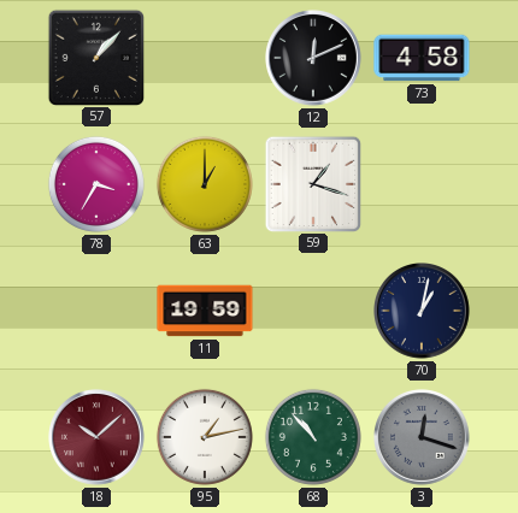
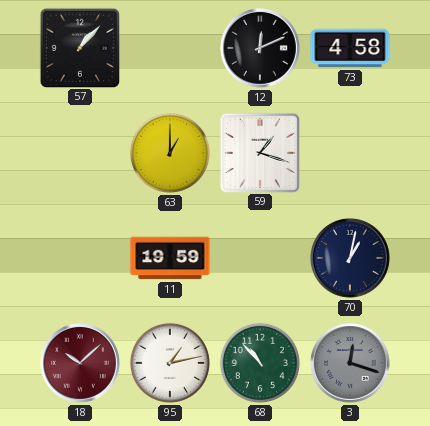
78: 3:35 -> none
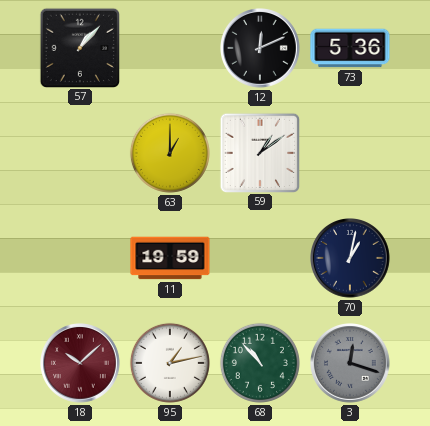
73: 4:58 -> 5:36
59: 1:18 -> 1:09
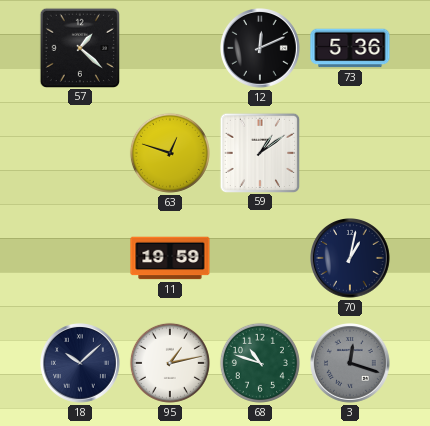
57: 1:07 -> 1:22
63: 1:00 -> 12:48
18 dial: burgundy -> navy
68: 10:53 -> 10:48
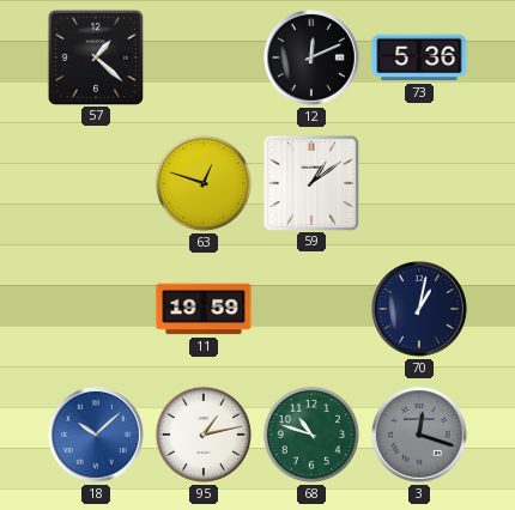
18 dial: navy -> blue
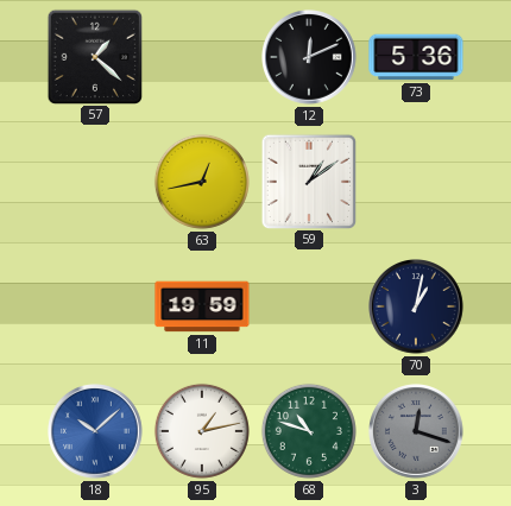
63: 12:48 -> 12:43
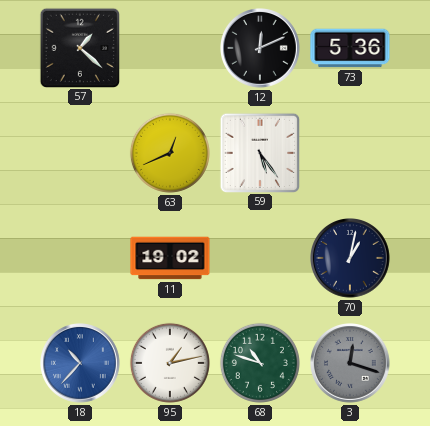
63: 12:43 -> 12:41
59: 1:09 -> 5:24
11: 19:59 -> 19:02
18: 10:08 -> 10:37
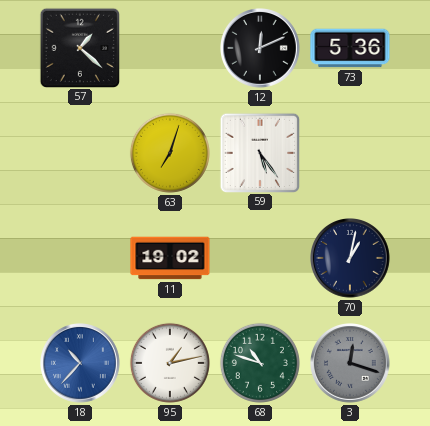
63: 12:41 -> 7:03
